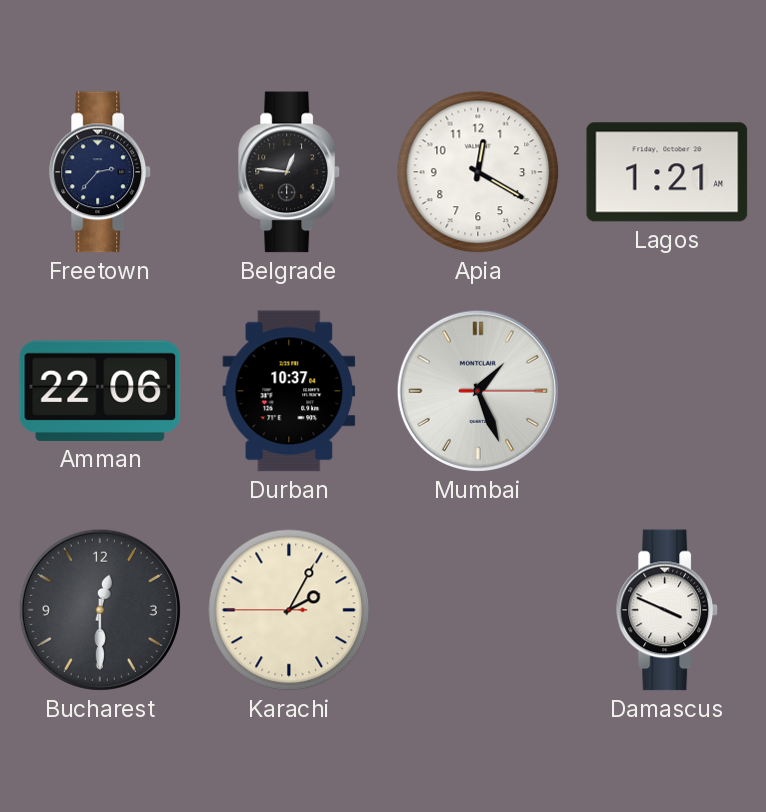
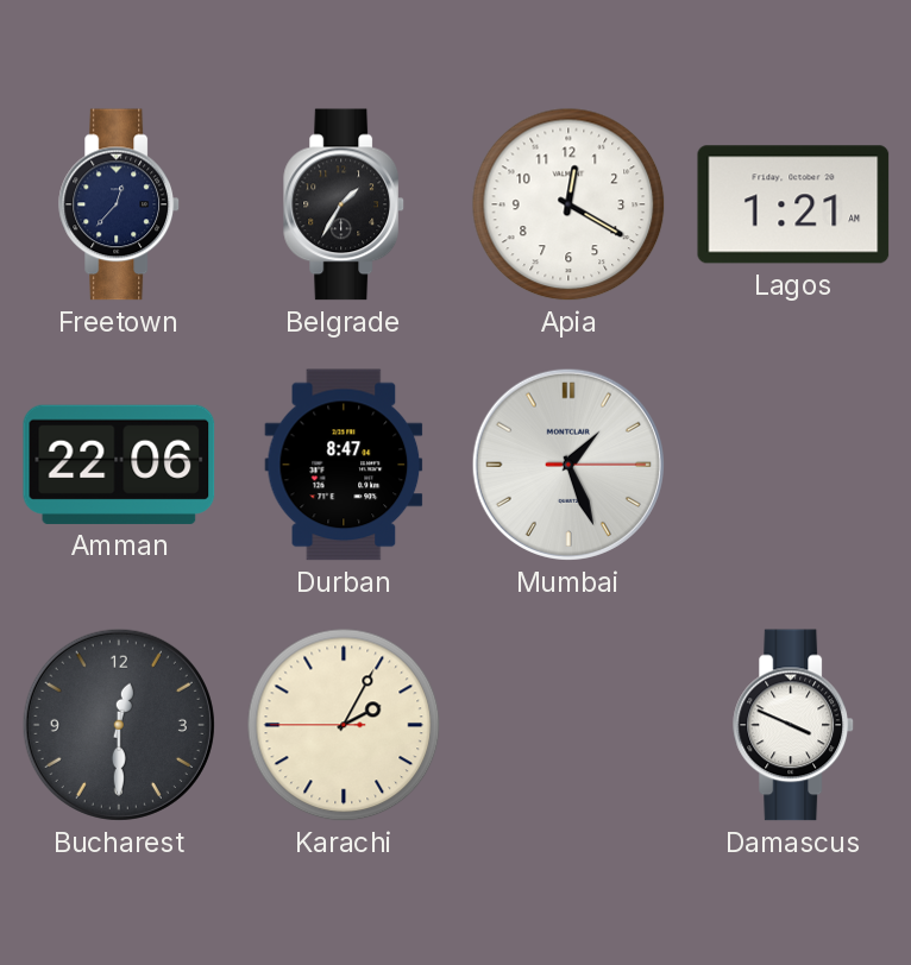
Freetown: 2:37 -> 12:37
Belgrade: 12:46 -> 1:35
Durban: 10:37 -> 8:47
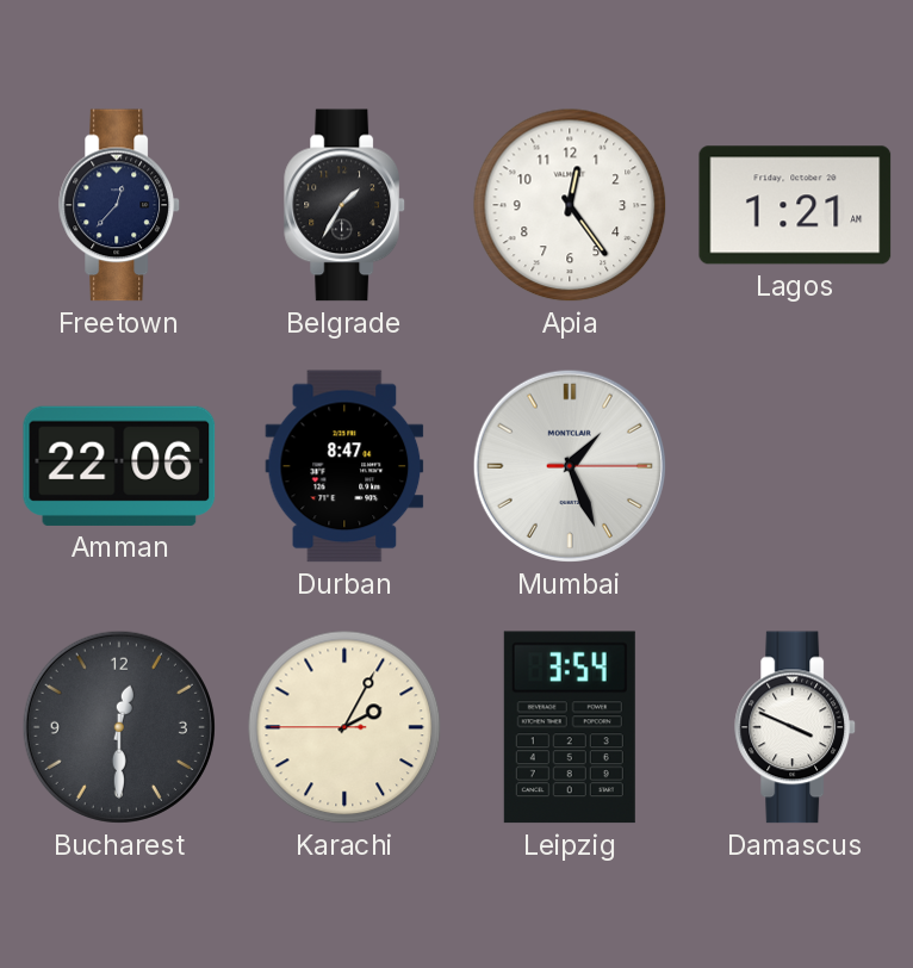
Apia: 12:20 -> 12:24
Leipzig: none -> 3:54
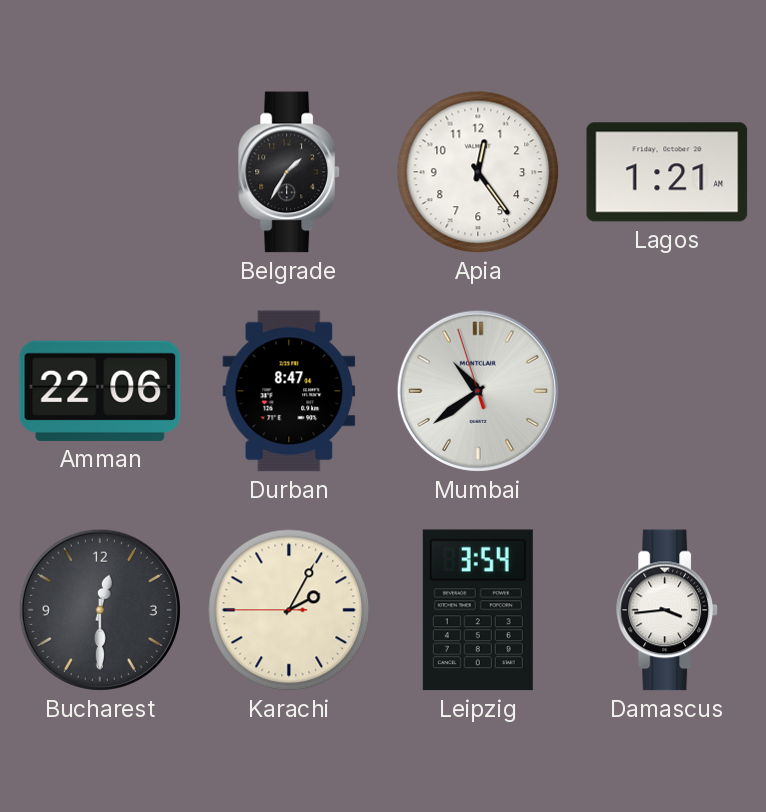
Freetown: 12:37 -> none
Mumbai: 1:26 -> 10:38
Damascus: 3:49 -> 3:44
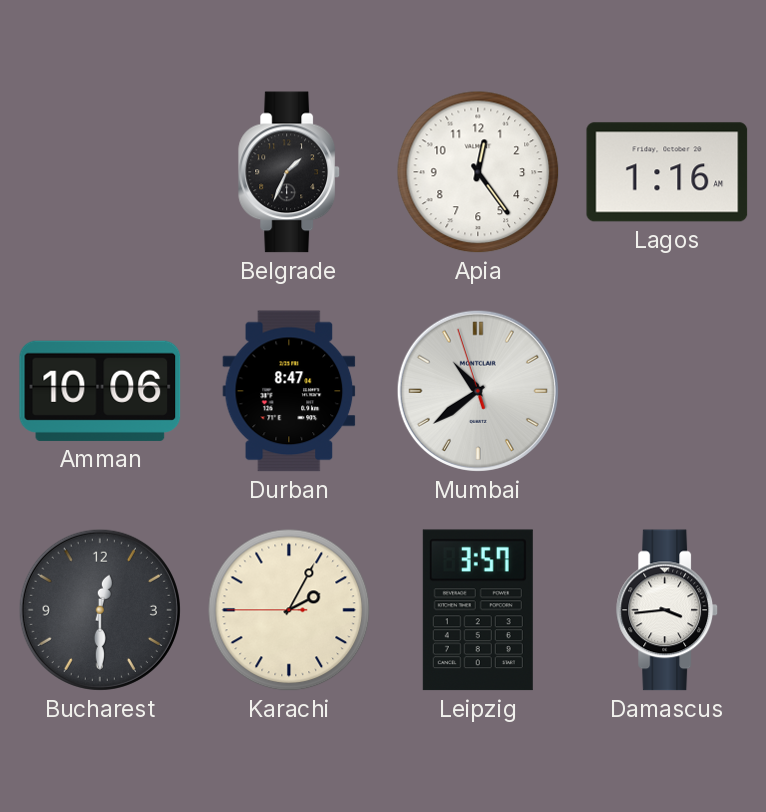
Belgrade: 1:35 -> 1:34
Lagos: 1:21 -> 1:16
Amman: 22:06 -> 10:06
Leipzig: 3:54 -> 3:57
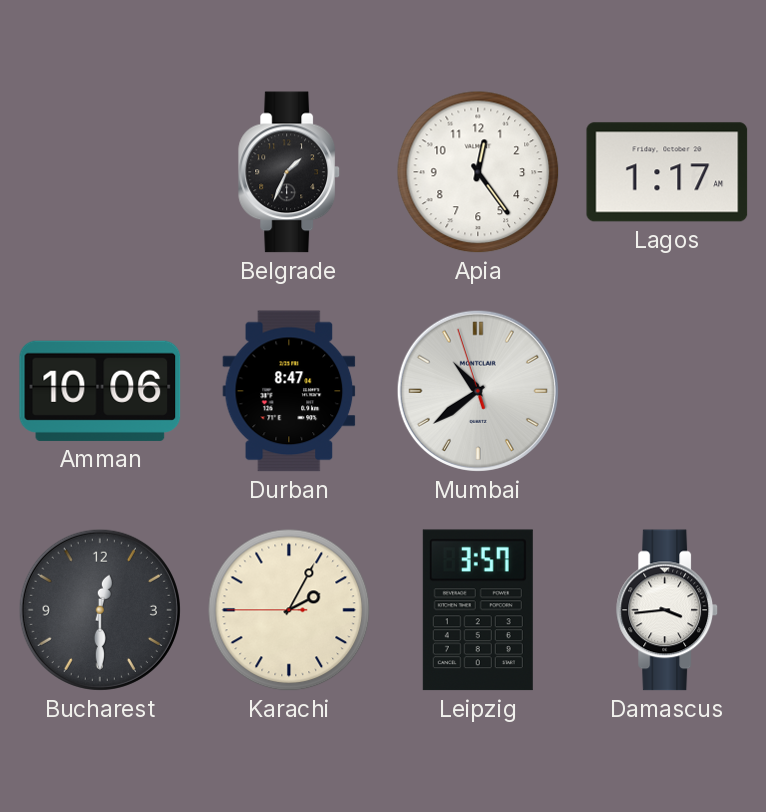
Lagos: 1:16 -> 1:17
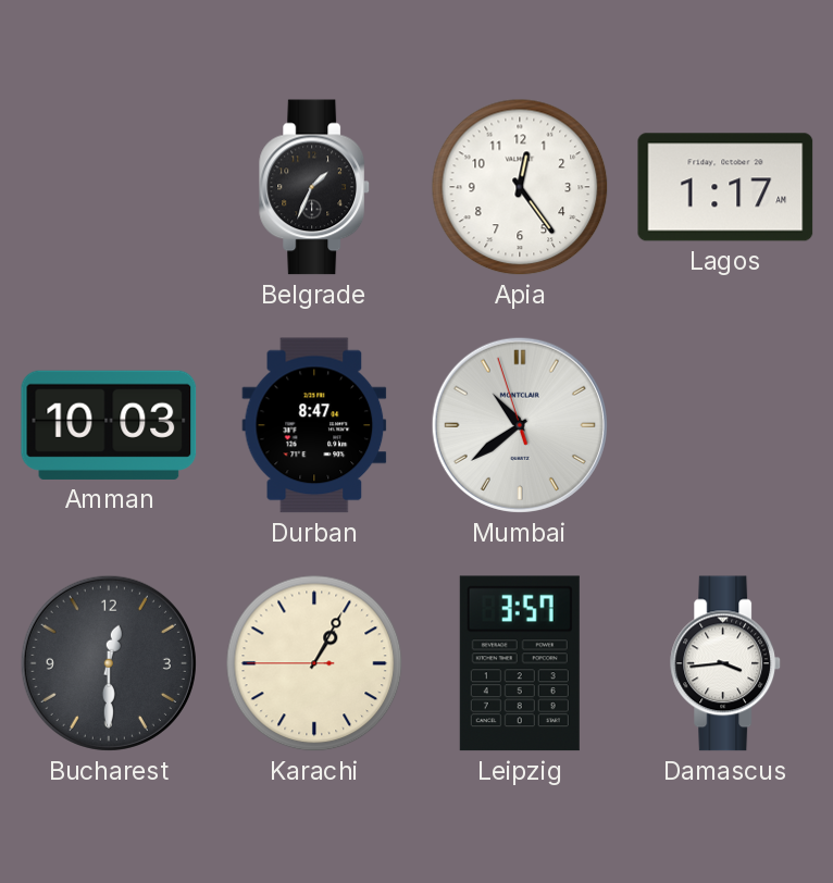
Amman: 10:06 -> 10:03
Karachi: 2:04 -> 1:04
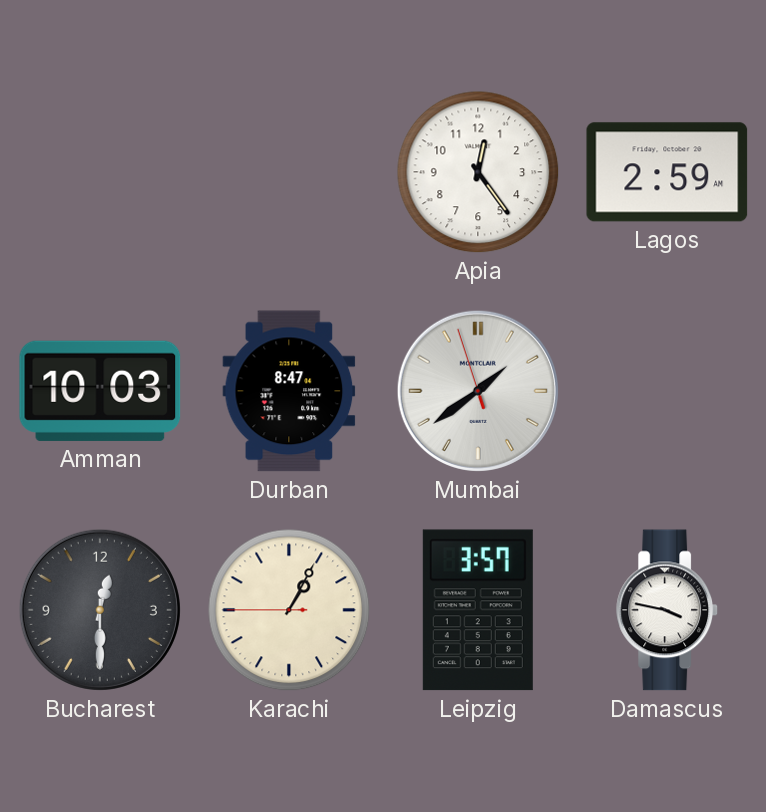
Belgrade: 1:34 -> none
Lagos: 1:17 -> 2:59
Mumbai: 10:38 -> 1:38
Damascus: 3:44 -> 3:47
